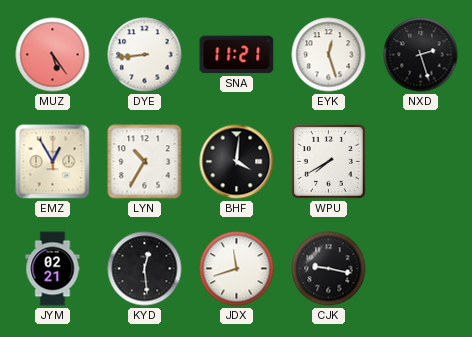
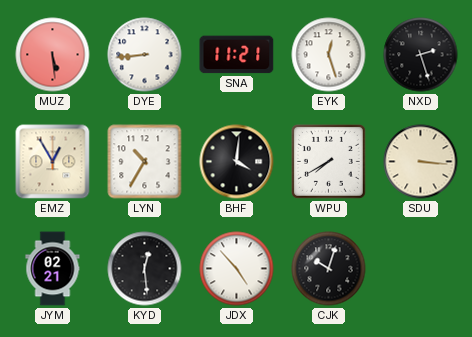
MUZ: 5:24 -> 5:29
SDU: none -> 3:16
JDX: 11:42 -> 4:53
CJK: 9:17 -> 10:03
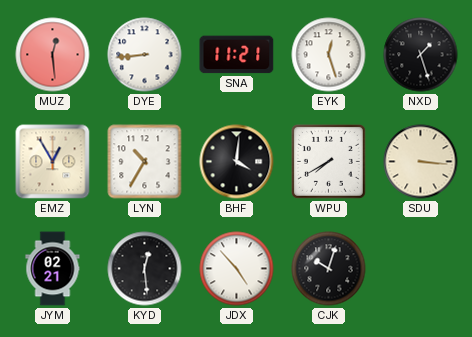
MUZ: 5:29 -> 12:29
NXD: 2:27 -> 1:27
